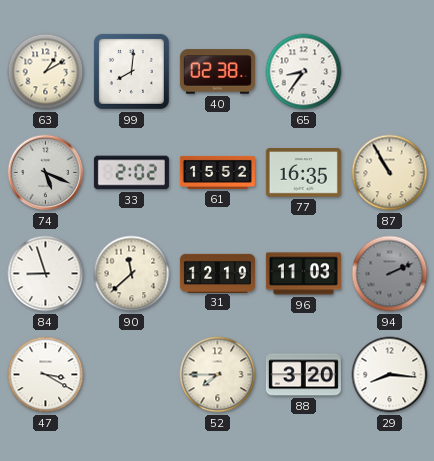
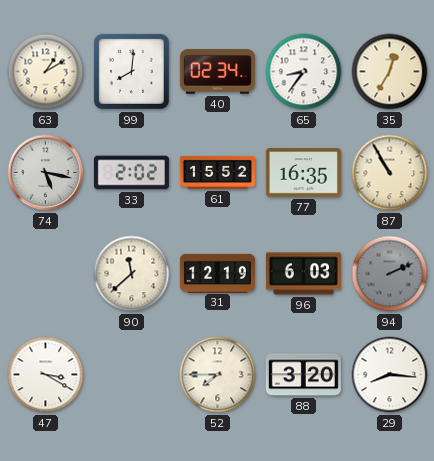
40: 02:38 -> 02:34
35: none -> 12:35
74: 5:19 -> 5:17
84: 8:57 -> none
96: 11:03 -> 6:03
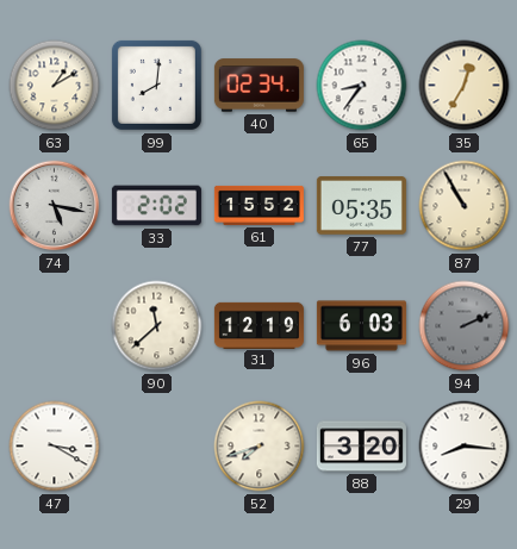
77: 16:35 -> 05:35
52: 7:45 -> 7:42
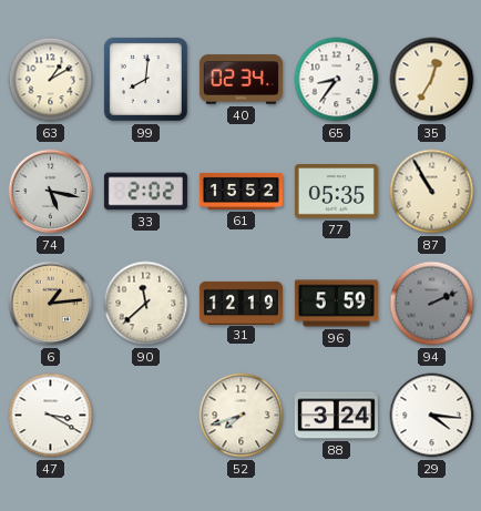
6: none -> 1:14
96: 6:03 -> 5:59
88: 3:20 -> 3:24
29: 8:16 -> 4:16
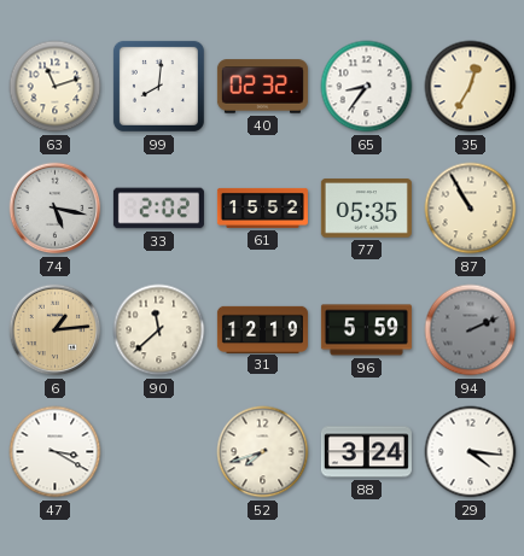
63: 1:10 -> 11:12
40: 02:34 -> 02:32
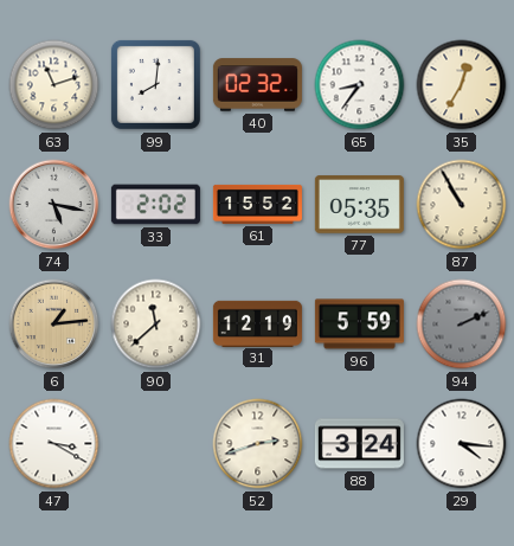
52: 7:42 -> 2:42
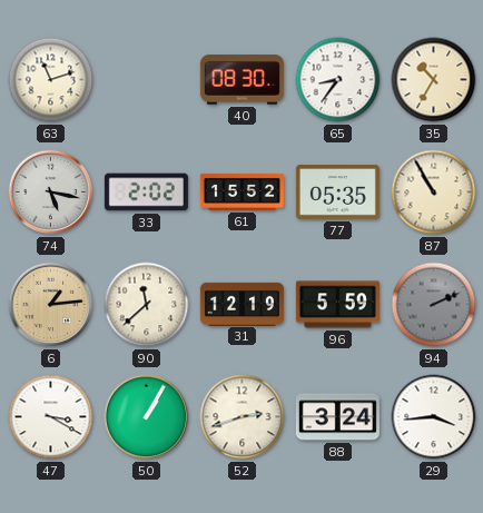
99: 8:01 -> none
40: 02:32 -> 08:30
35: 12:35 -> 10:35
50: none -> 1:05
29: 4:16 -> 3:44
